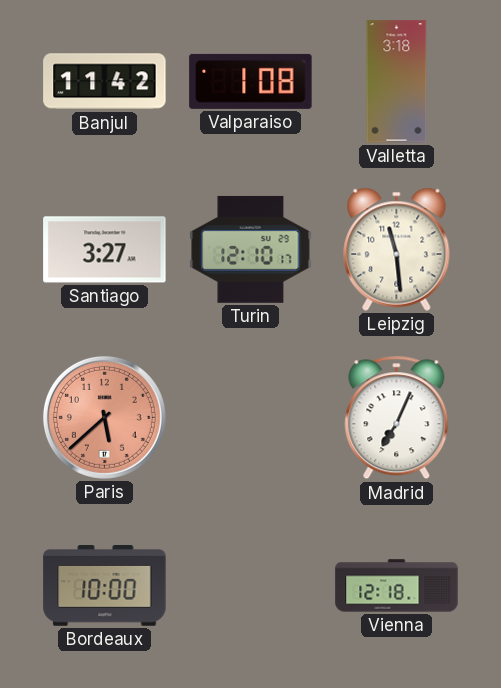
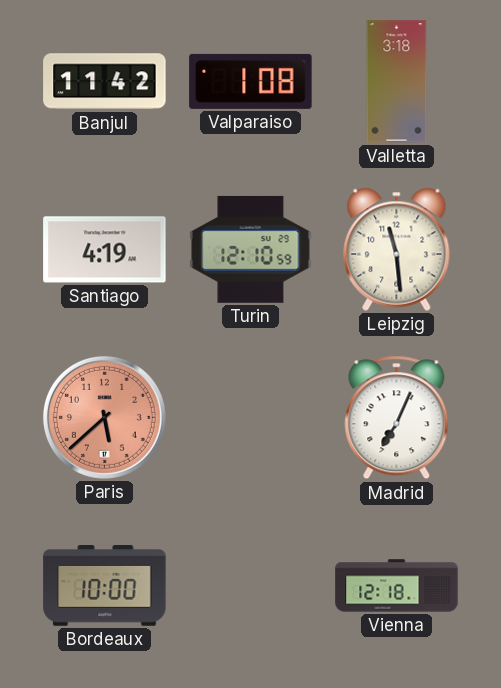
Santiago: 3:27 -> 4:19
Turin: 12:10:17 -> 12:10:59
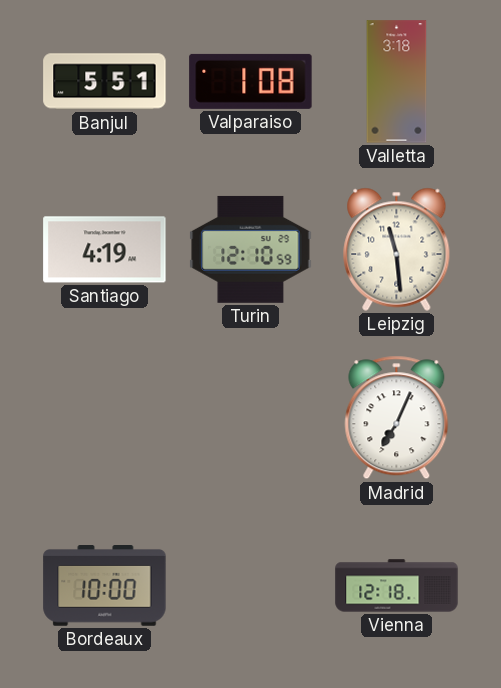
Banjul: 11:42 -> 5:51
Paris: 5:38 -> none
